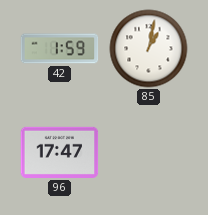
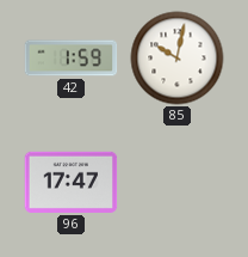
85: 1:02 -> 10:02
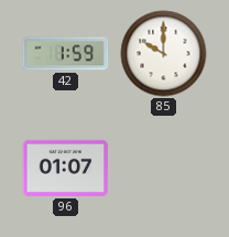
85: 10:02 -> 10:00
96: 17:47 -> 01:07
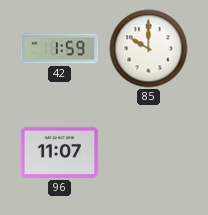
96: 01:07 -> 11:07
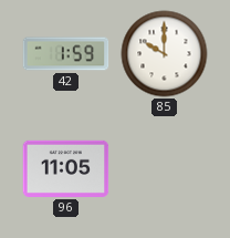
96: 11:07 -> 11:05
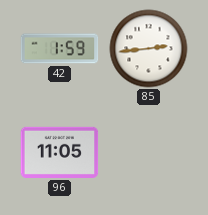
85: 10:00 -> 2:44
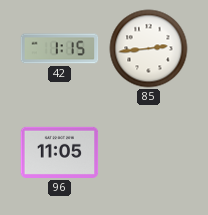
42: 1:59 -> 1:15
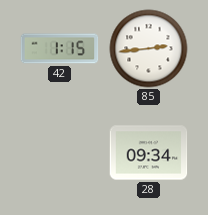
96: 11:05 -> none
28: none -> 09:34
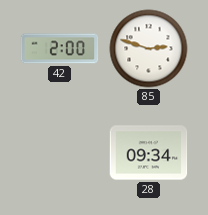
42: 1:15 -> 2:00
85: 2:44 -> 2:48
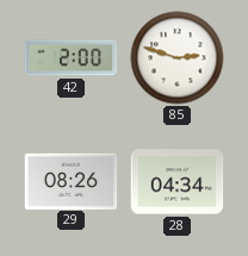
29: none -> 08:26
28: 09:34 -> 04:34
